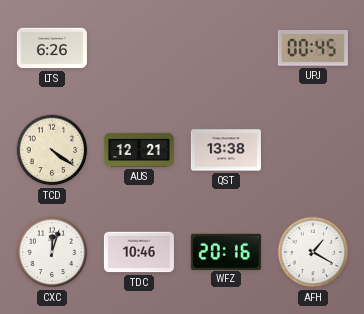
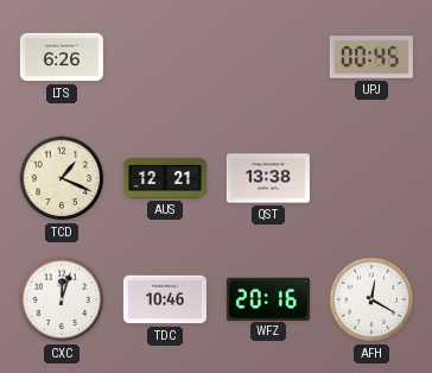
TCD: 4:21 -> 1:19
AFH: 1:20 -> 12:20
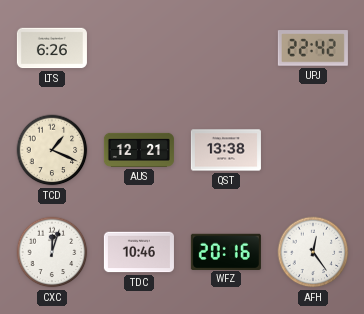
UPJ: 00:45 -> 22:42
AFH: 12:20 -> 12:24
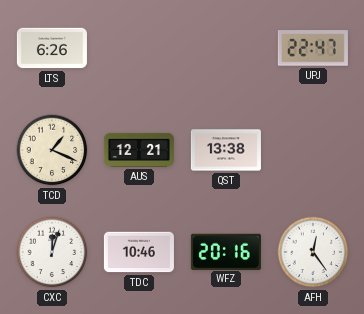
UPJ: 22:42 -> 22:47
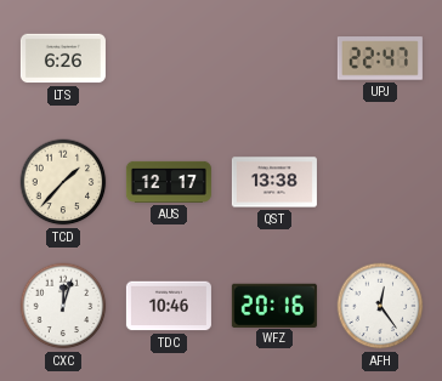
TCD: 1:19 -> 1:37
AUS: 12:21 -> 12:17
